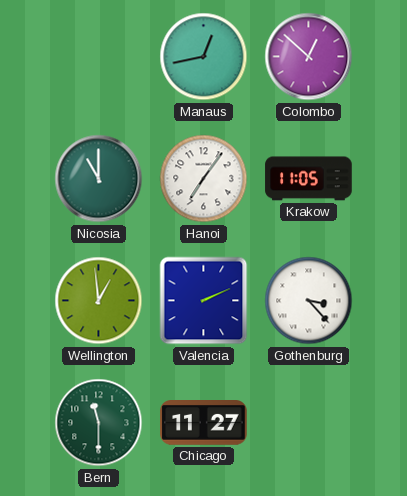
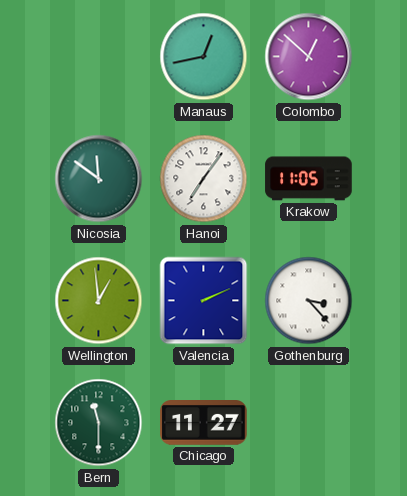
Nicosia: 11:00 -> 11:51
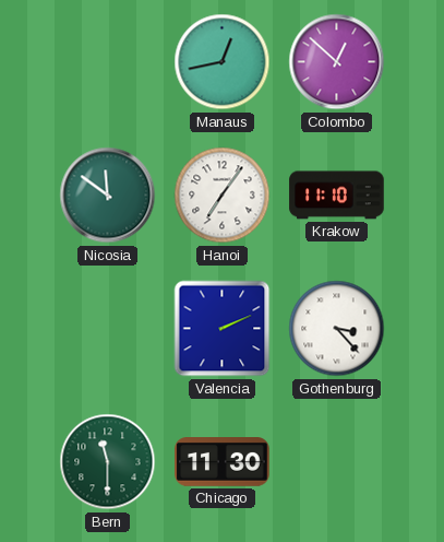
Krakow: 11:05 -> 11:10
Wellington: 12:59 -> none
Chicago: 11:27 -> 11:30
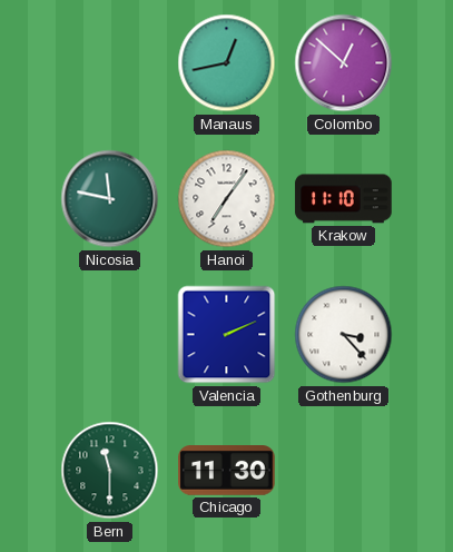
Nicosia: 11:51 -> 11:47
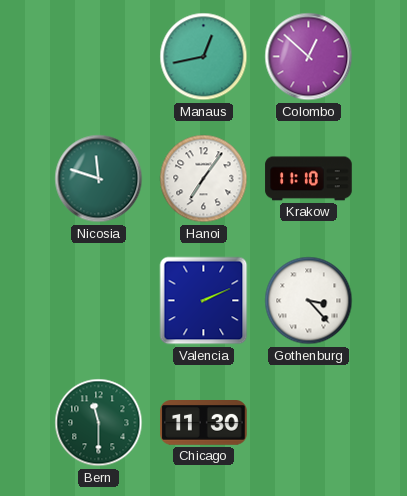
Nicosia: 11:47 -> 11:48
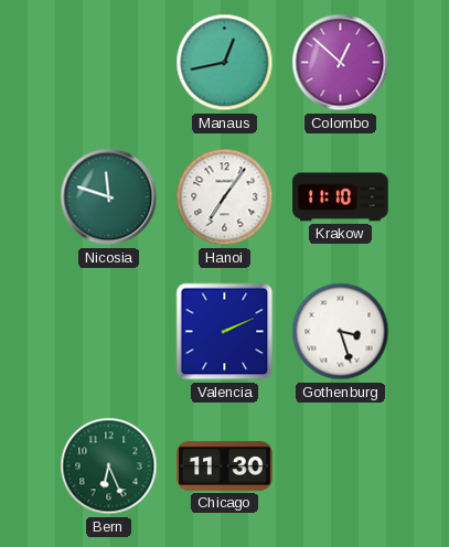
Gothenburg: 3:23 -> 3:27
Bern: 11:30 -> 6:26
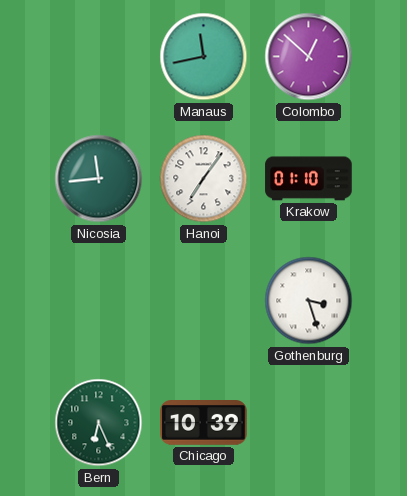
Manaus: 12:43 -> 11:43
Nicosia: 11:48 -> 11:44
Krakow: 11:10 -> 01:10
Valencia: 2:11 -> none
Chicago: 11:30 -> 10:39
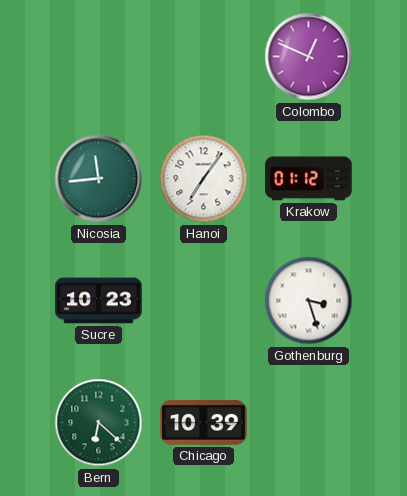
Manaus: 11:43 -> none
Colombo: 12:52 -> 12:49
Krakow: 01:10 -> 01:12
Sucre: none -> 10:23
Bern: 6:26 -> 6:22
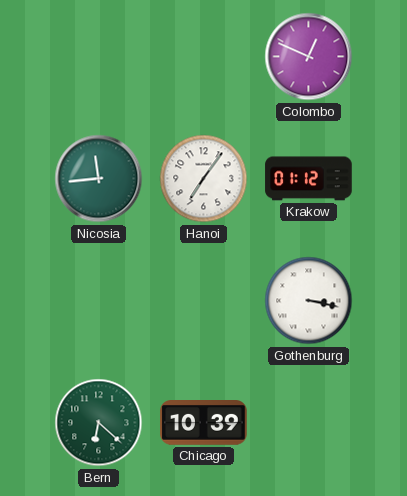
Sucre: 10:23 -> none
Gothenburg: 3:27 -> 3:17
